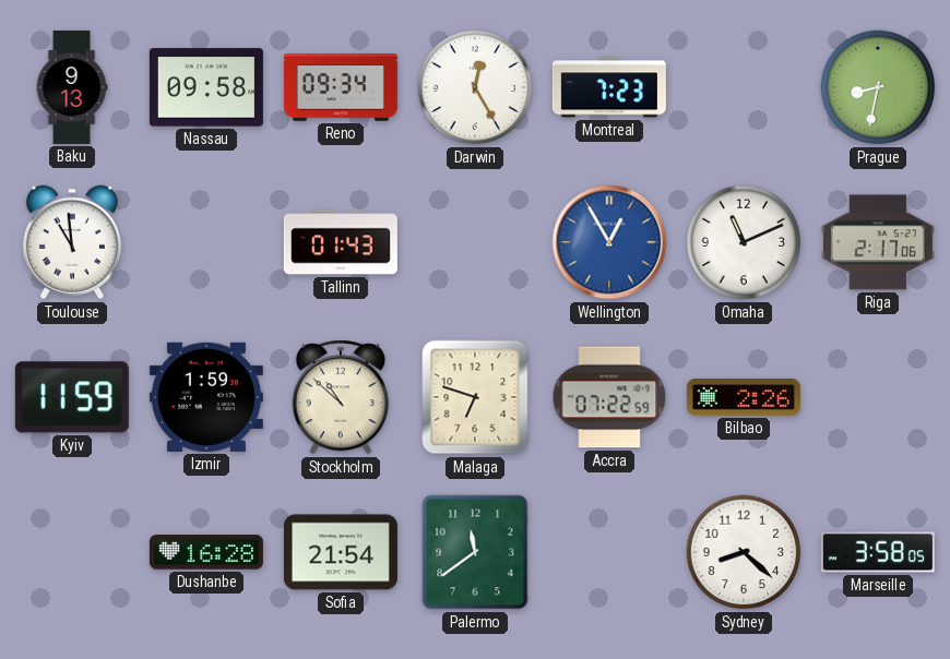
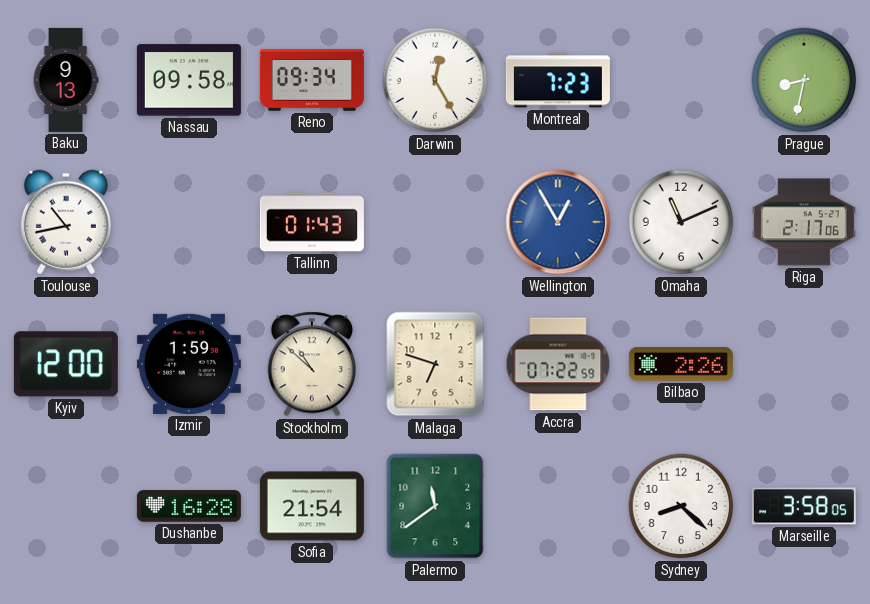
Toulouse: 10:59 -> 10:43
Kyiv: 11:59 -> 12:00
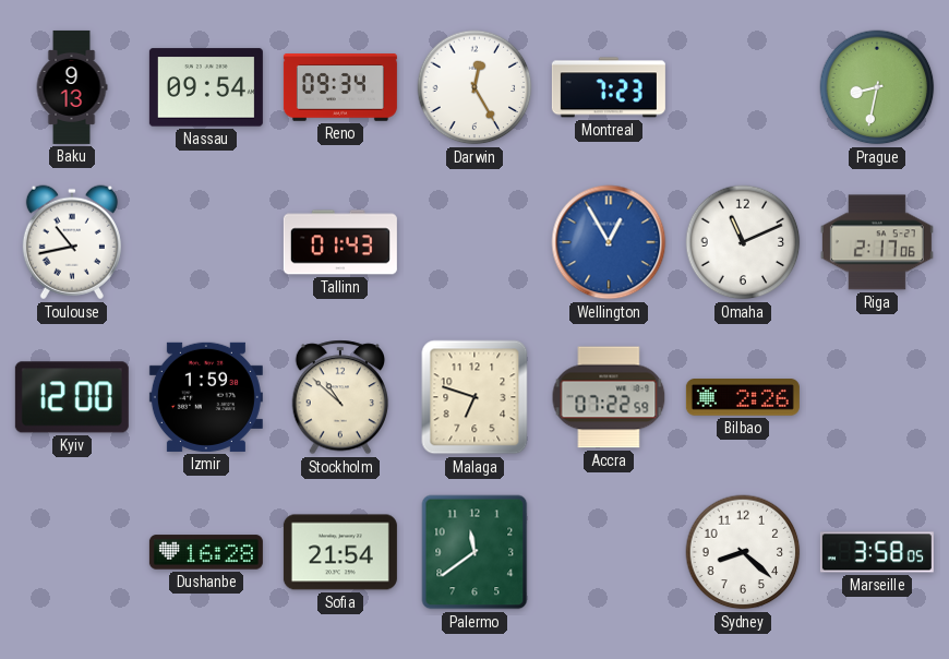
Nassau: 09:58 -> 09:54
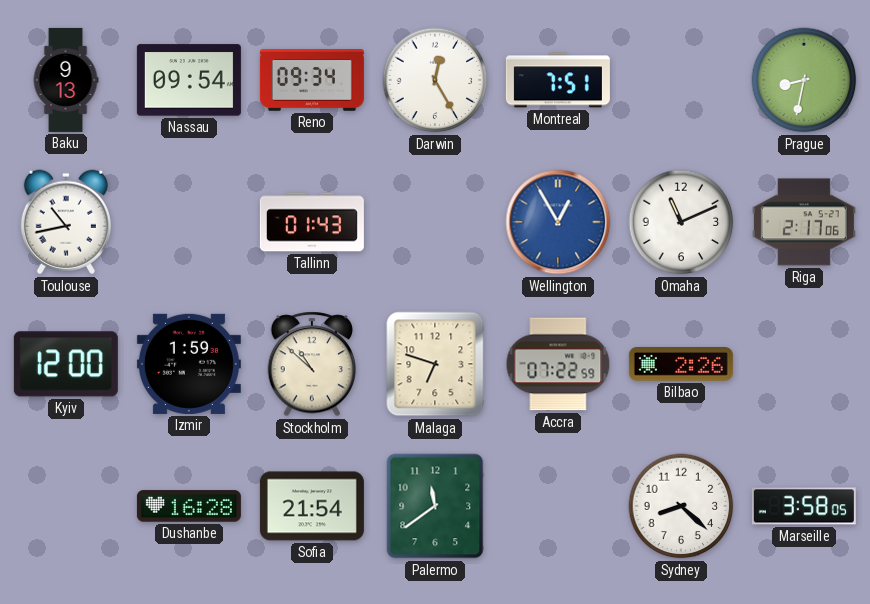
Montreal: 7:23 -> 7:51
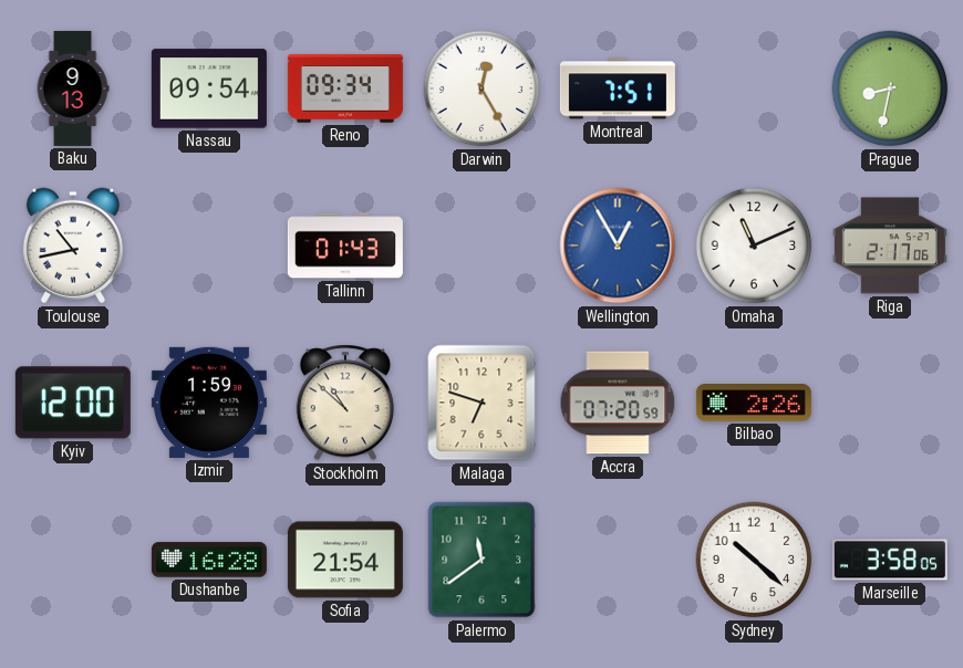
Accra: 07:22 -> 07:20
Sydney: 8:22 -> 10:22
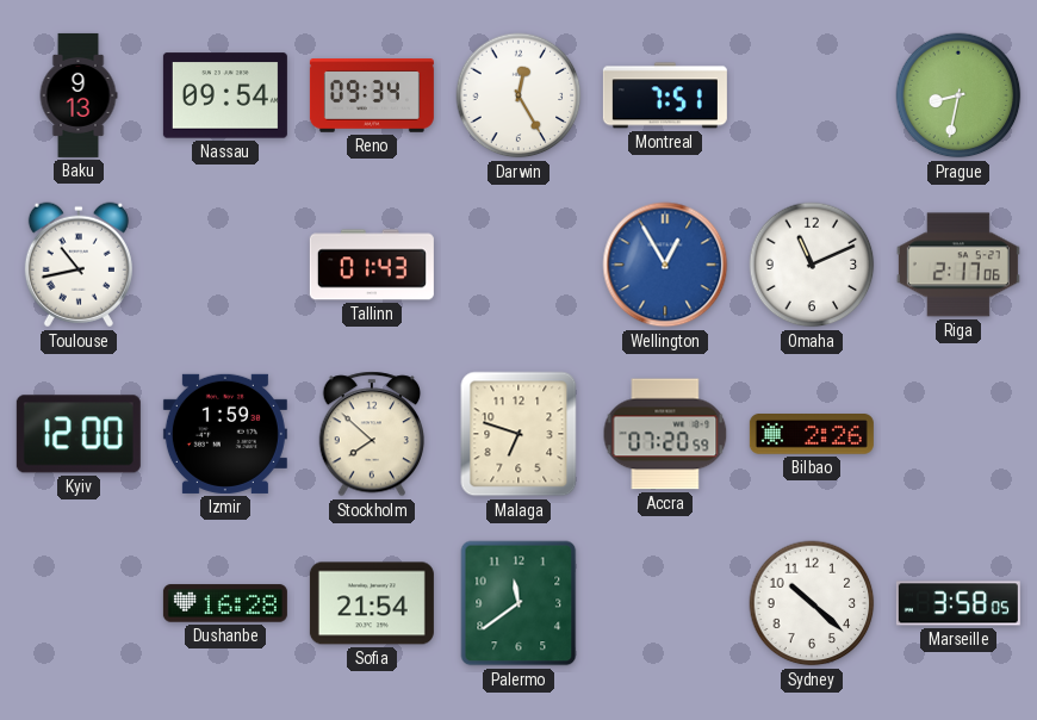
Stockholm: 10:52 -> 7:52
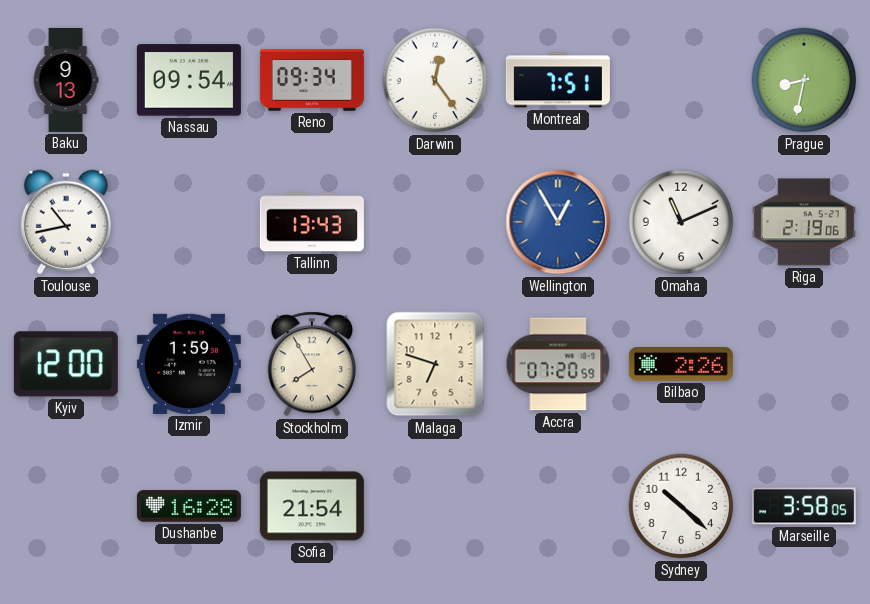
Darwin: 12:25 -> 12:24
Tallinn: 01:43 -> 13:43
Riga: 2:17 -> 2:19
Stockholm: 7:52 -> 7:55
Palermo: 11:39 -> none
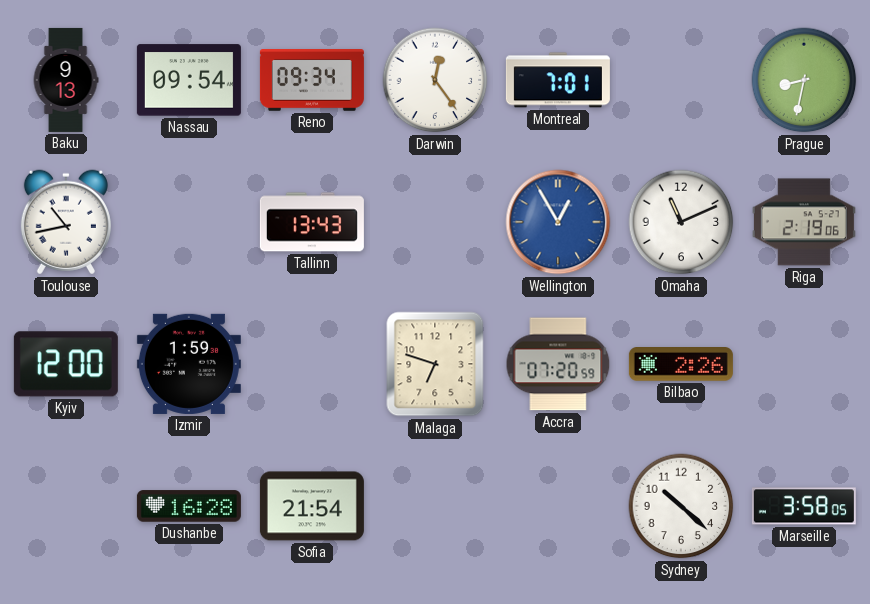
Montreal: 7:51 -> 7:01
Stockholm: 7:55 -> none
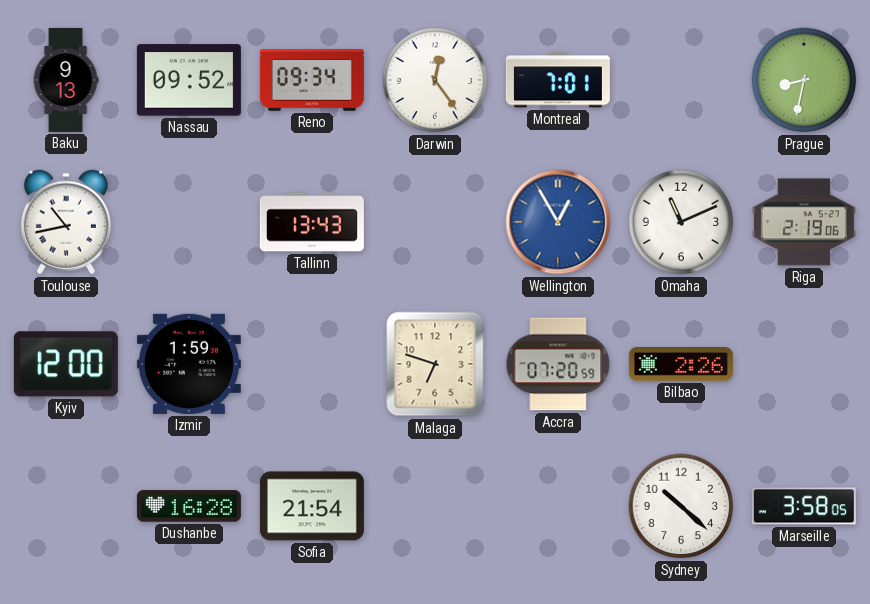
Nassau: 09:54 -> 09:52
